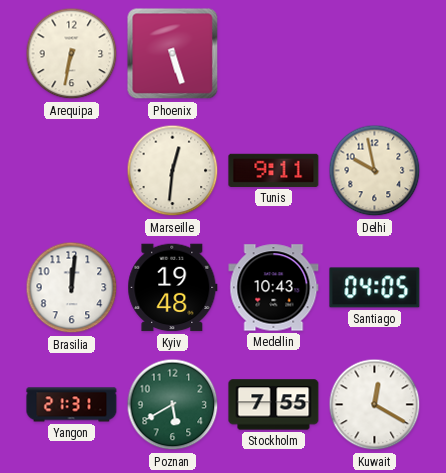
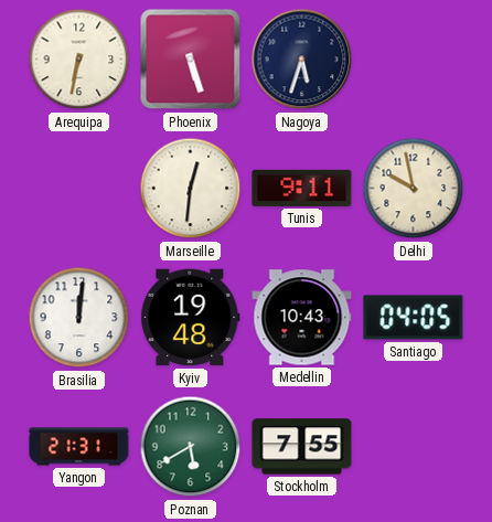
Nagoya: none -> 5:33
Kuwait: 12:20 -> none
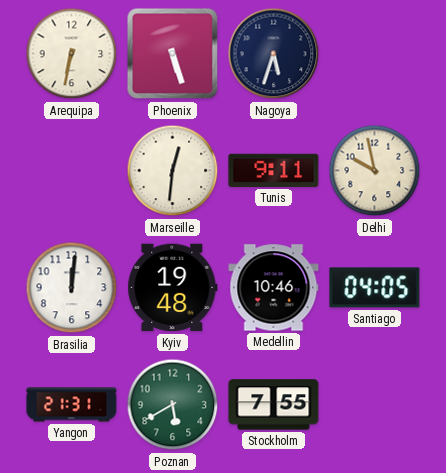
Medellin: 10:43 -> 10:46
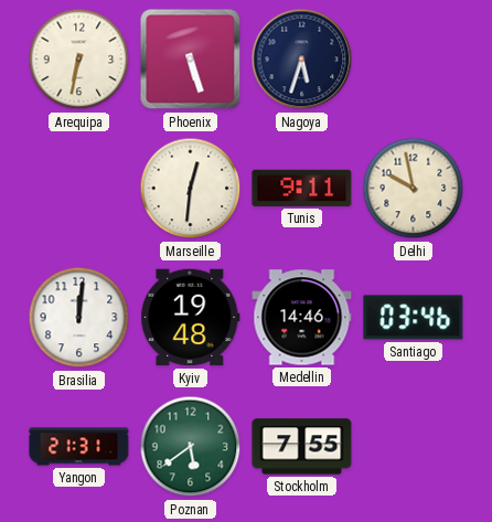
Medellin: 10:46 -> 14:46
Santiago: 04:05 -> 03:46
Poznan: 5:40 -> 5:39
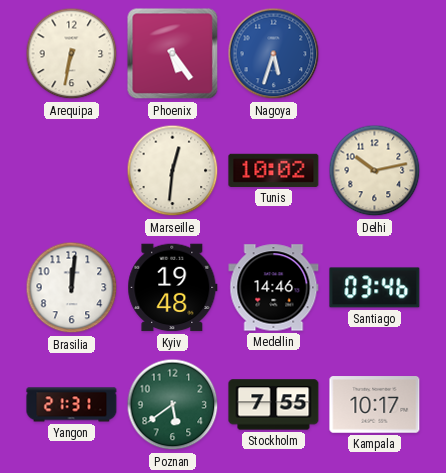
Phoenix: 5:27 -> 5:24
Nagoya dial: navy -> blue
Tunis: 9:11 -> 10:02
Delhi: 9:58 -> 10:13
Kampala: none -> 10:17
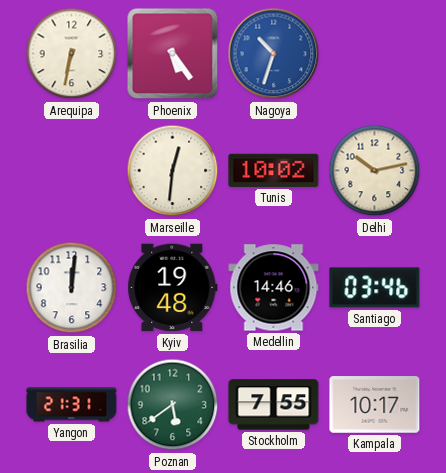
Nagoya: 5:33 -> 10:33
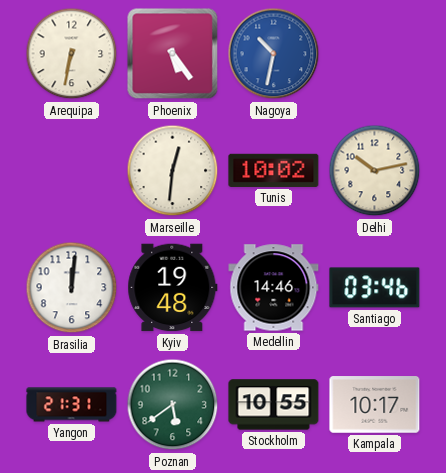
Nagoya: 10:33 -> 10:32
Stockholm: 7:55 -> 10:55
